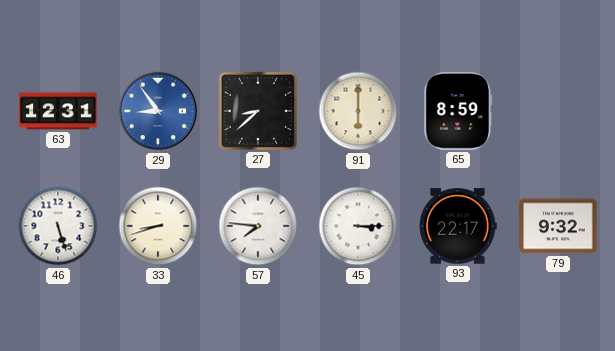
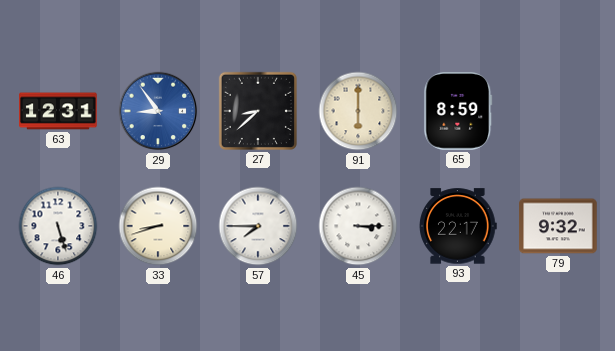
57: 7:46 -> 7:45
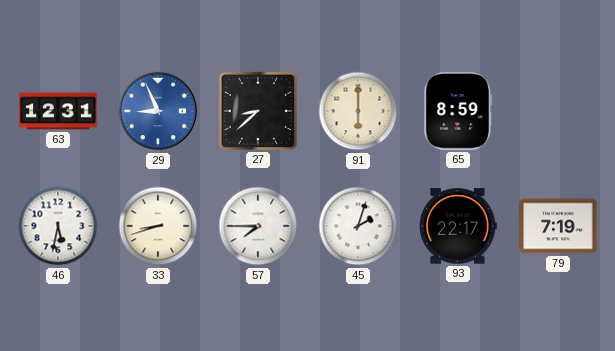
29: 8:54 -> 8:56
46: 5:27 -> 5:32
45: 3:15 -> 2:03
79: 9:32 -> 7:19
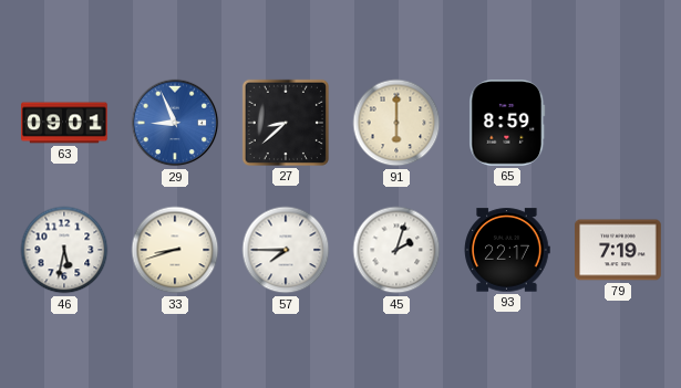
63: 12:31 -> 09:01
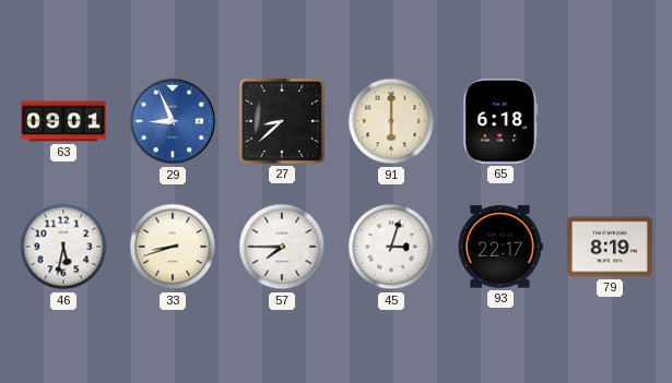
65: 8:59 -> 6:18
45: 2:03 -> 3:03
79: 7:19 -> 8:19
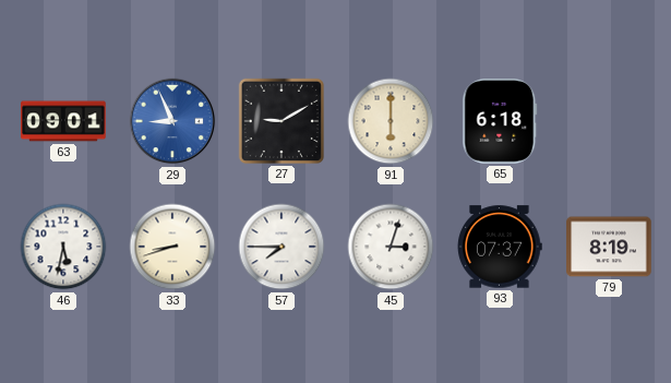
27: 8:38 -> 9:10
93: 22:17 -> 07:37
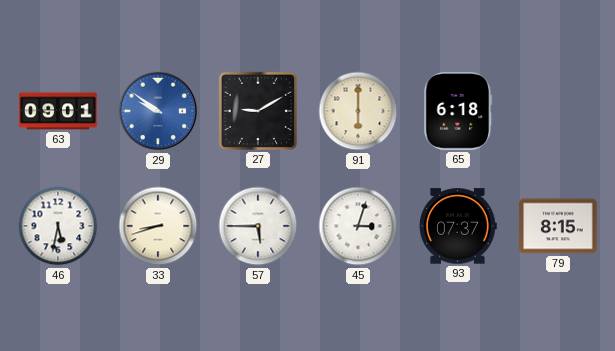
29: 8:56 -> 9:51
57: 7:45 -> 5:45
79: 8:19 -> 8:15
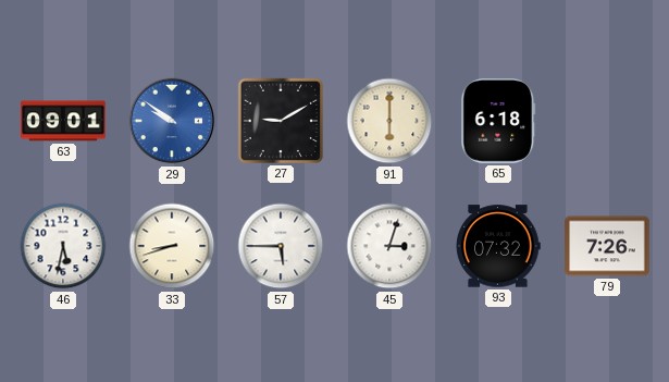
93: 07:37 -> 07:32
79: 8:15 -> 7:26
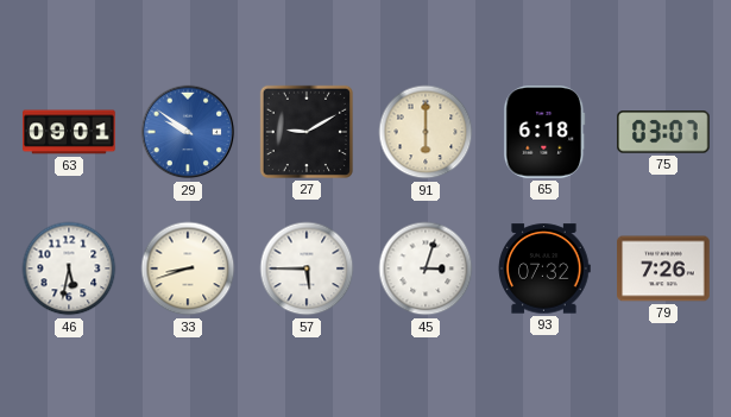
75: none -> 03:07
